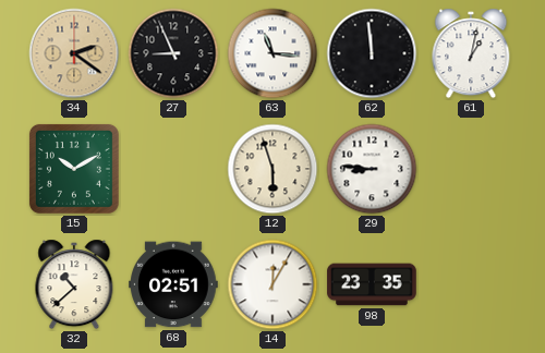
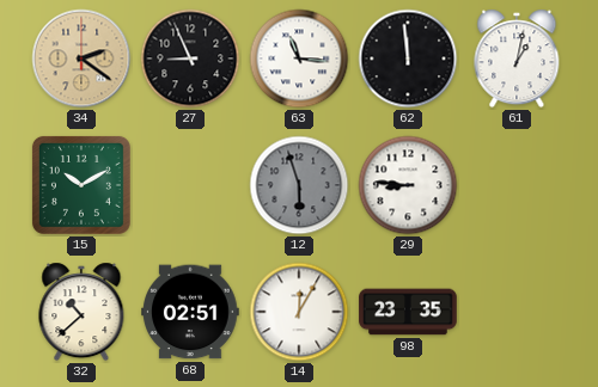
12 dial: cream -> grey
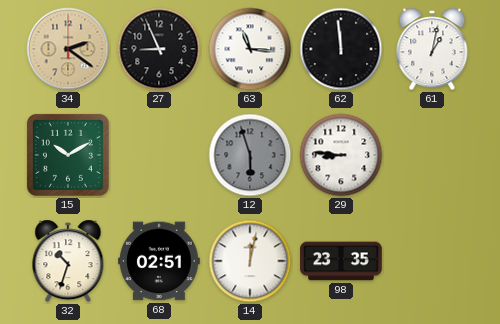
32: 10:38 -> 10:33
14: 12:05 -> 12:02
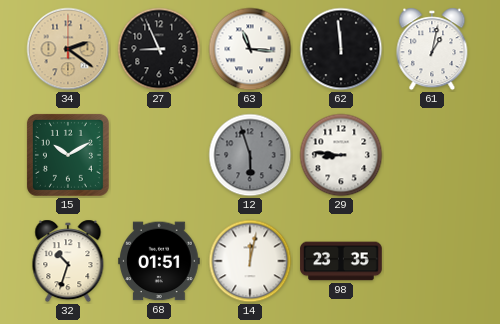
68: 02:51 -> 01:51
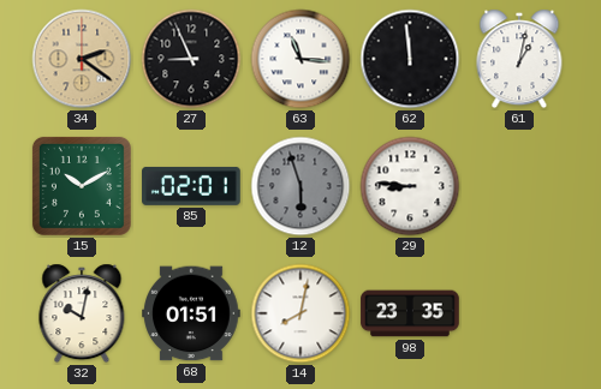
85: none -> 02:01
32: 10:33 -> 10:02
14: 12:02 -> 8:02
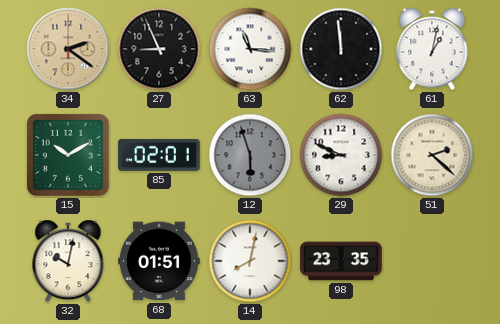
29: 8:46 -> 8:49
51: none -> 2:22
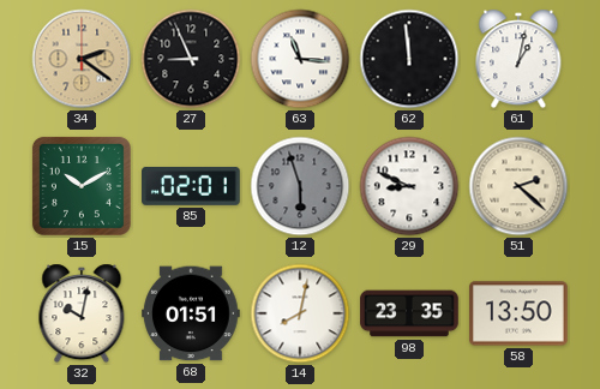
58: none -> 13:50
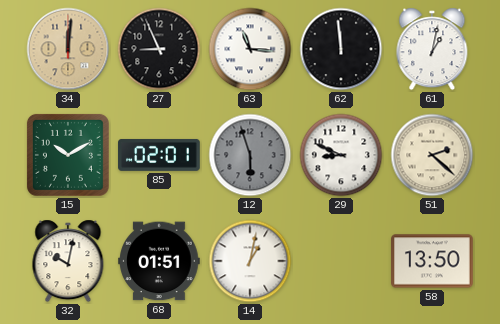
34: 2:21 -> 12:01
14: 8:02 -> 1:02
98: 23:35 -> none
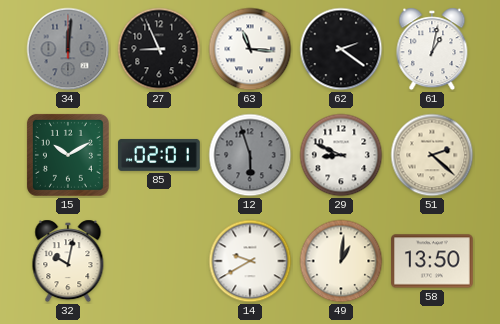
34 dial: champagne -> grey
62: 11:59 -> 2:21
68: 01:51 -> none
14: 1:02 -> 9:40
49: none -> 1:01
